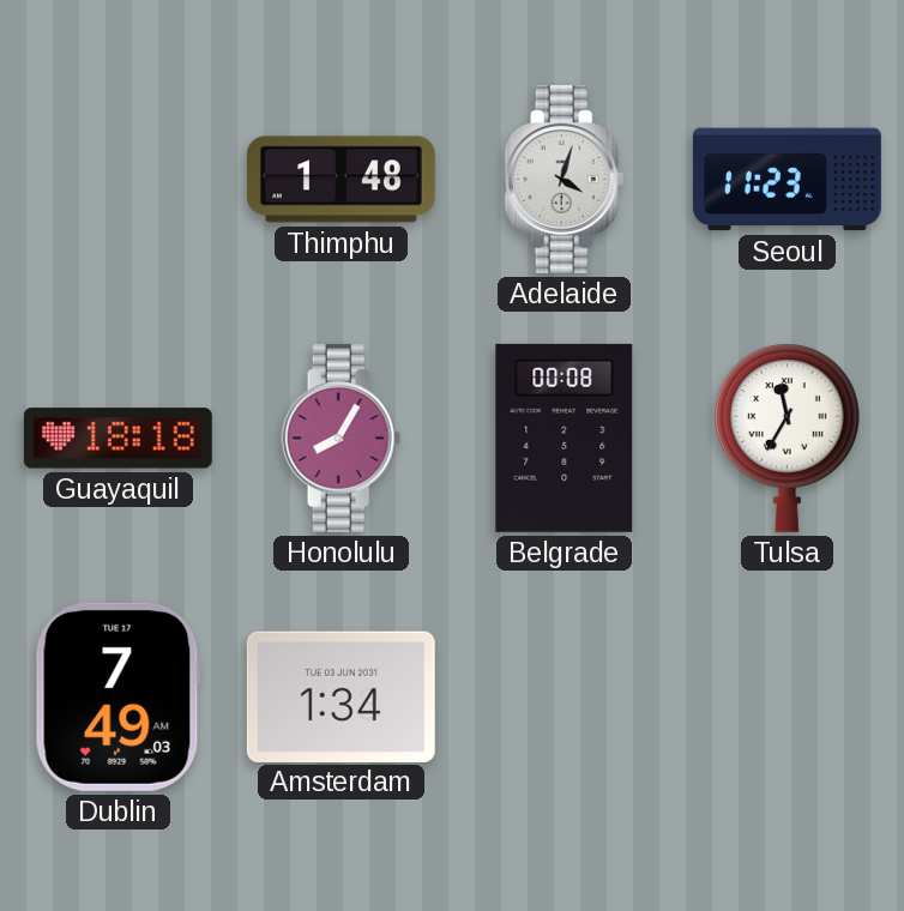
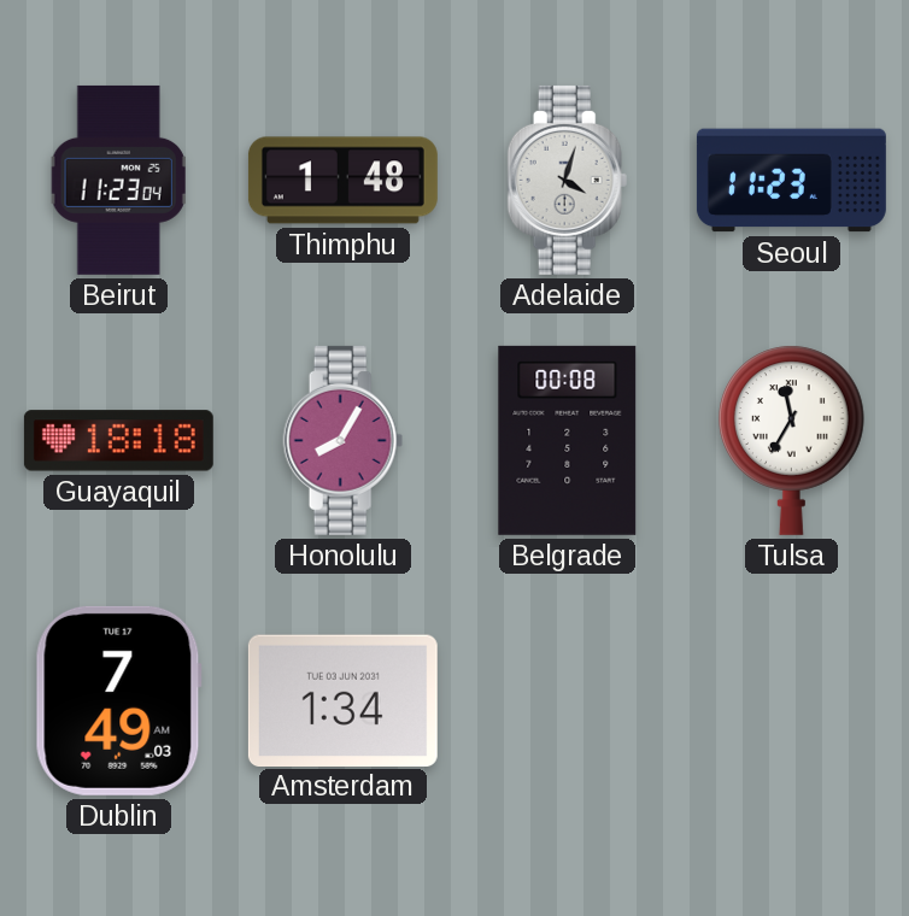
Beirut: none -> 11:23
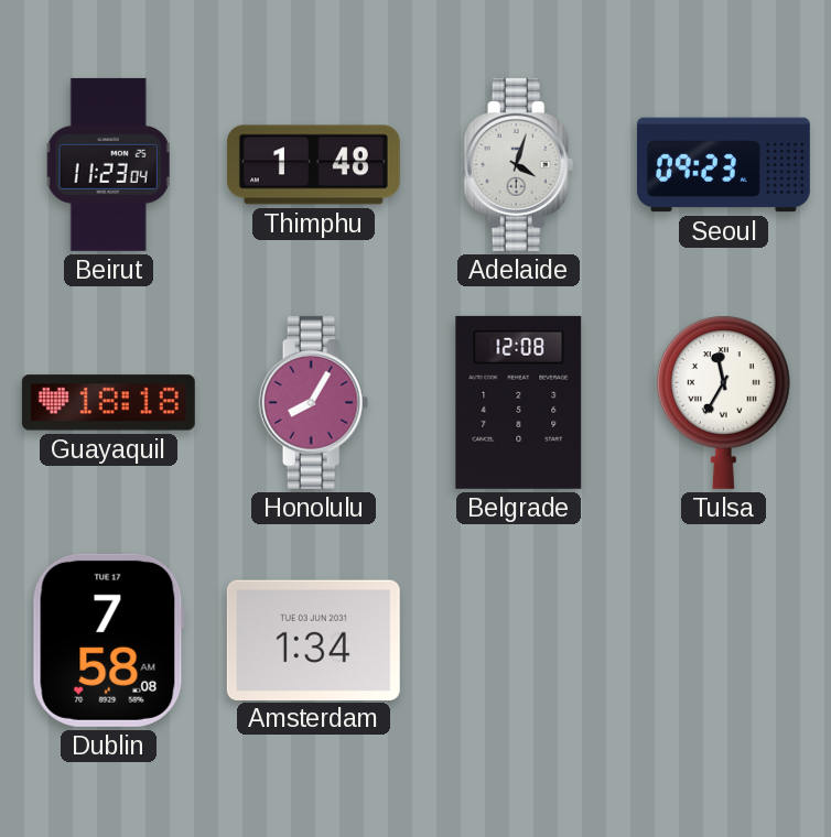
Seoul: 11:23 -> 09:23
Belgrade: 00:08 -> 12:08
Dublin: 7:49 -> 7:58
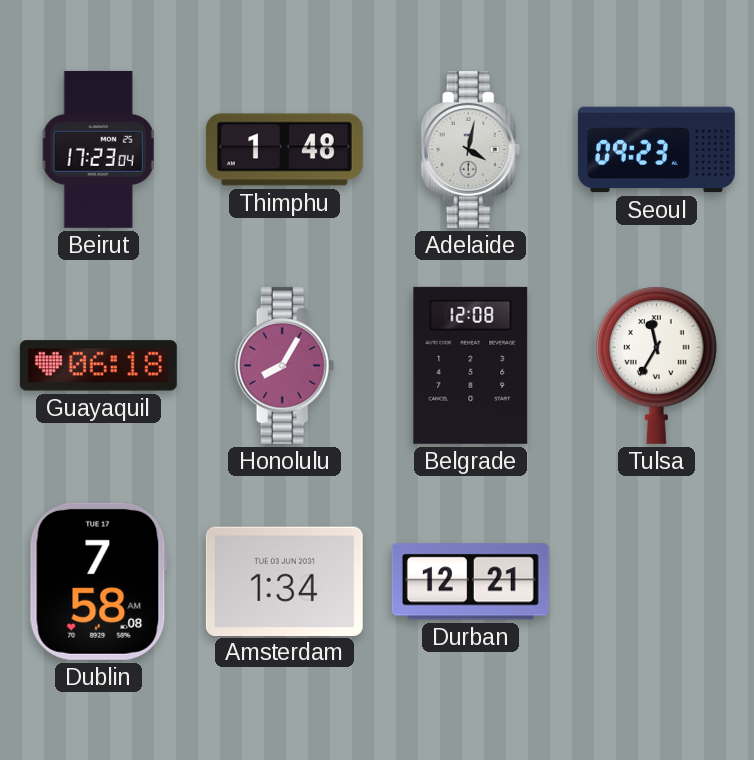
Beirut: 11:23 -> 17:23
Adelaide: 4:03 -> 4:02
Guayaquil: 18:18 -> 06:18
Durban: none -> 12:21
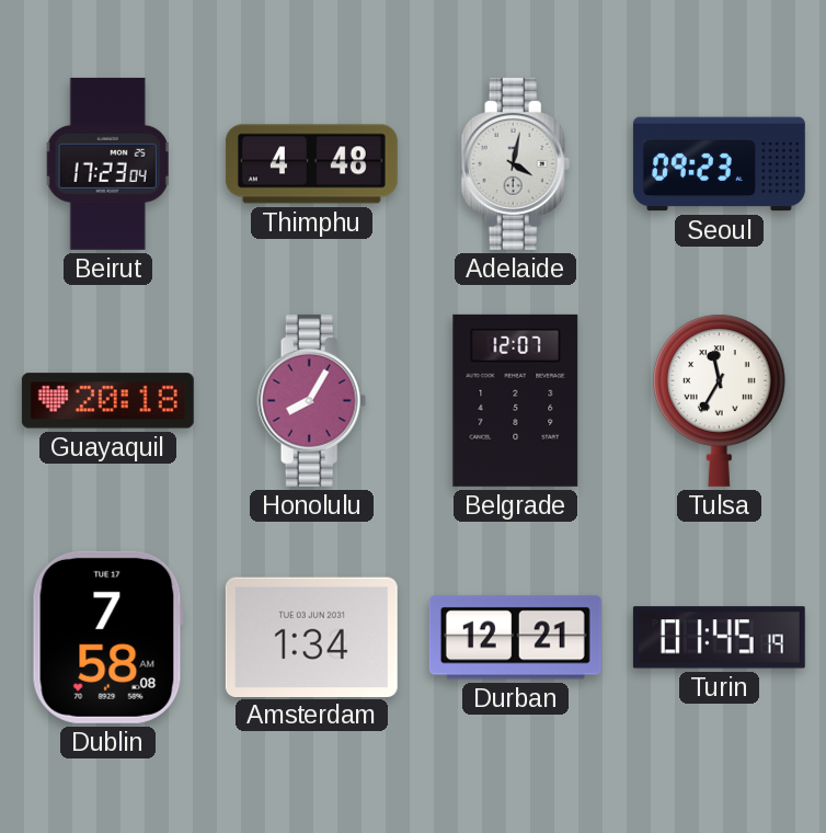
Thimphu: 1:48 -> 4:48
Guayaquil: 06:18 -> 20:18
Belgrade: 12:08 -> 12:07
Turin: none -> 01:45
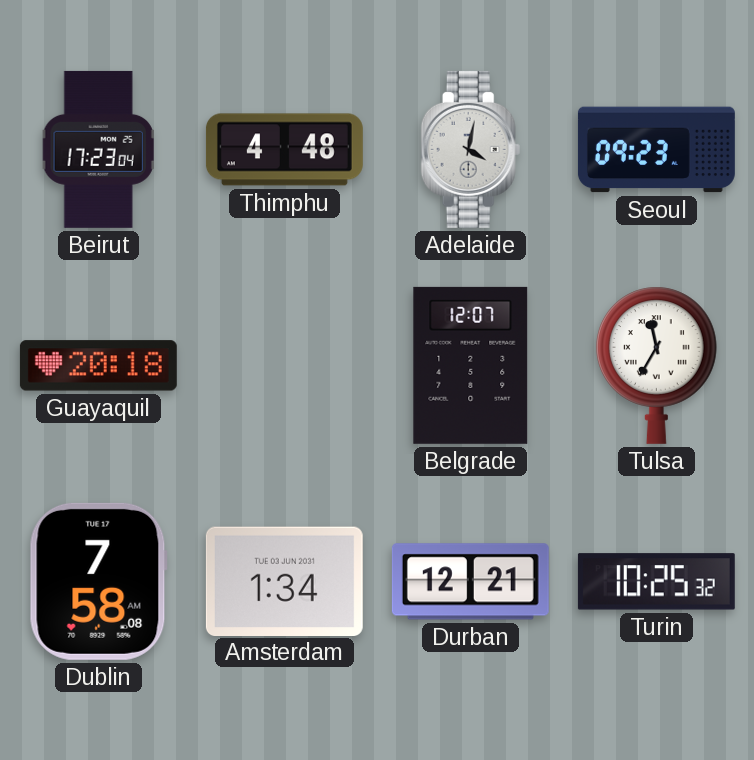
Honolulu: 8:05 -> none
Turin: 01:45 -> 10:25
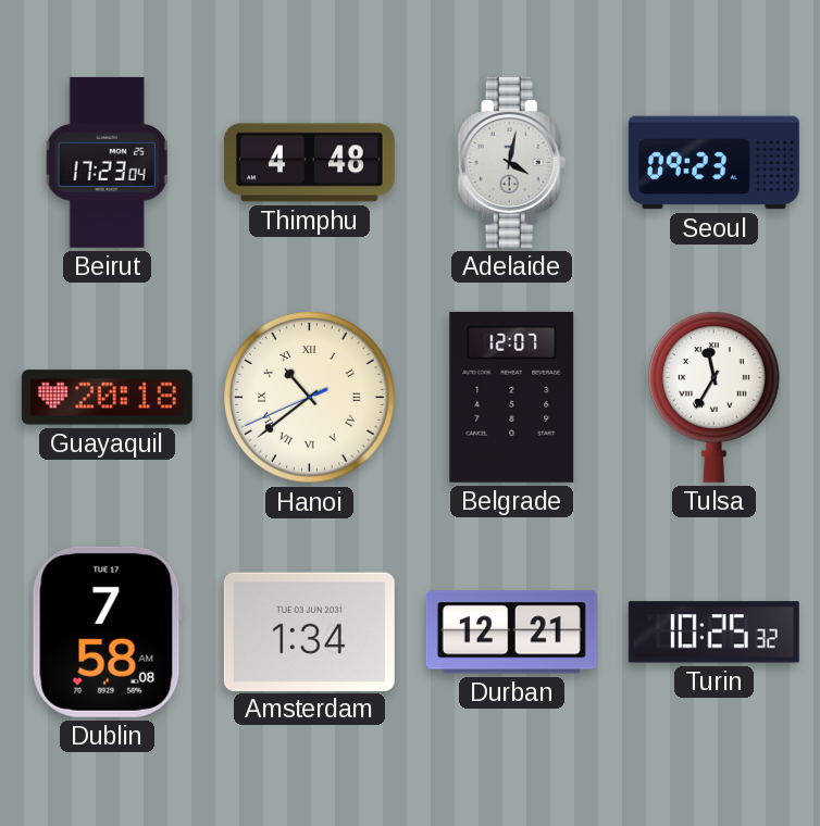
Hanoi: none -> 10:38
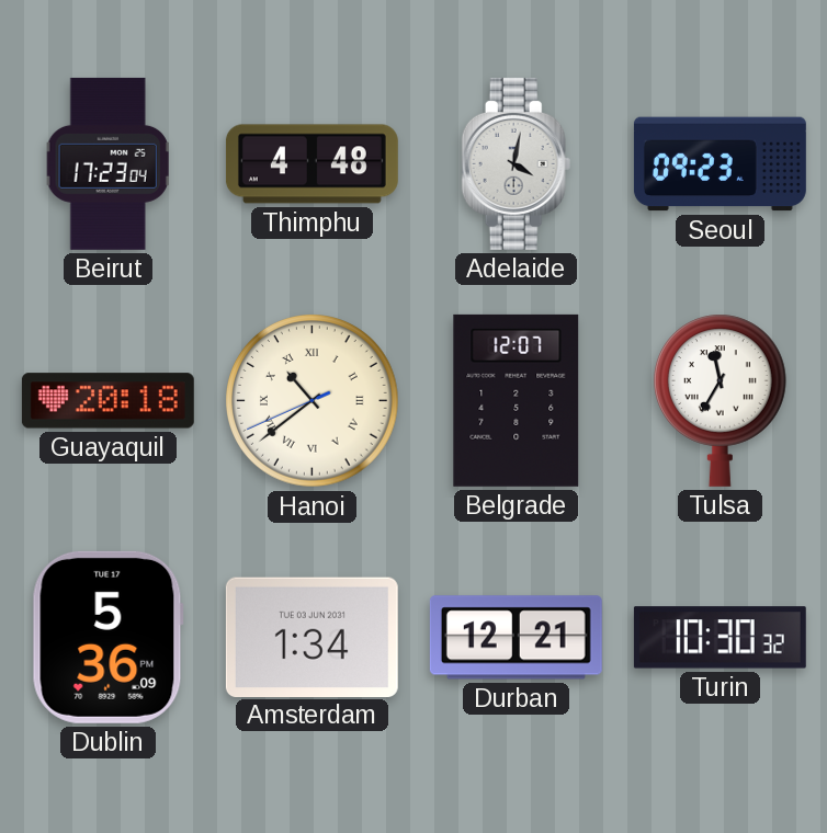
Dublin: 7:58 -> 5:36
Turin: 10:25 -> 10:30
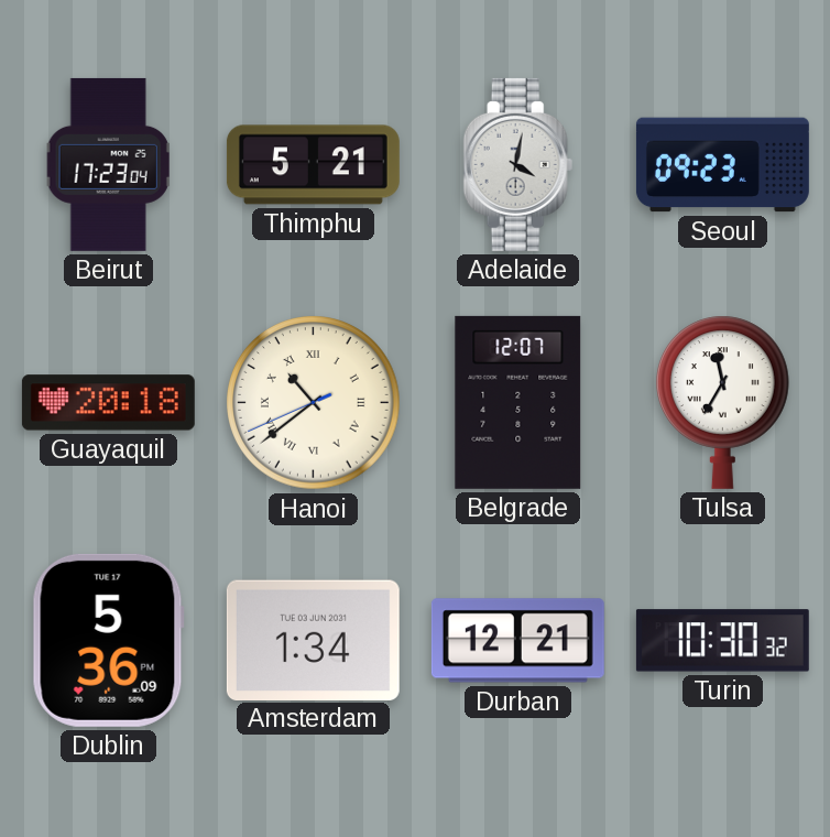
Thimphu: 4:48 -> 5:21
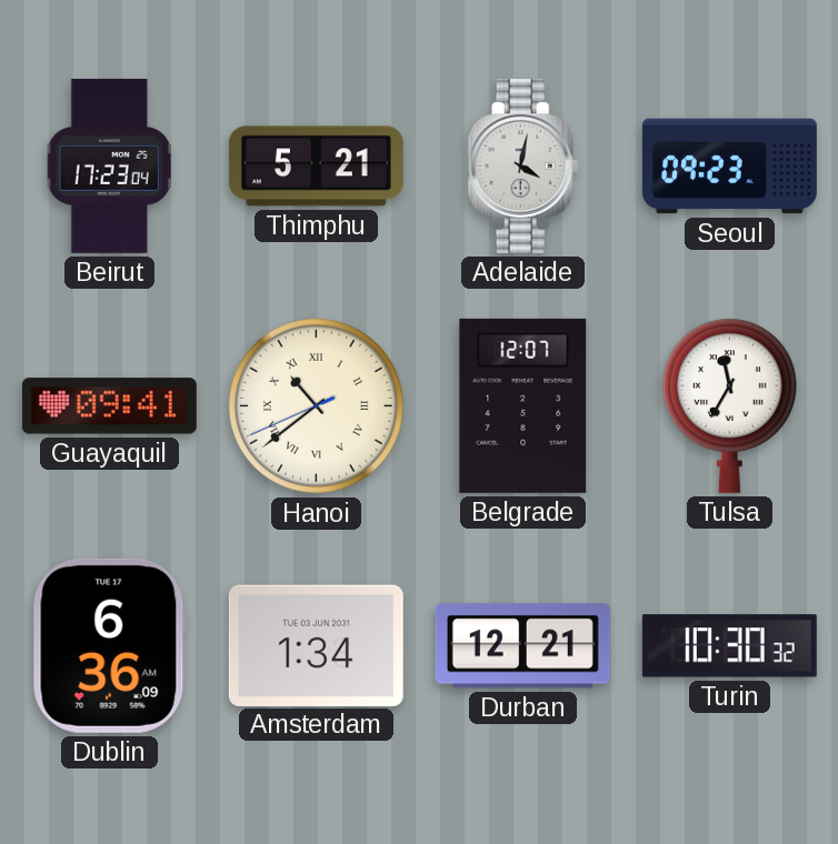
Guayaquil: 20:18 -> 09:41
Dublin: 5:36 -> 6:36
